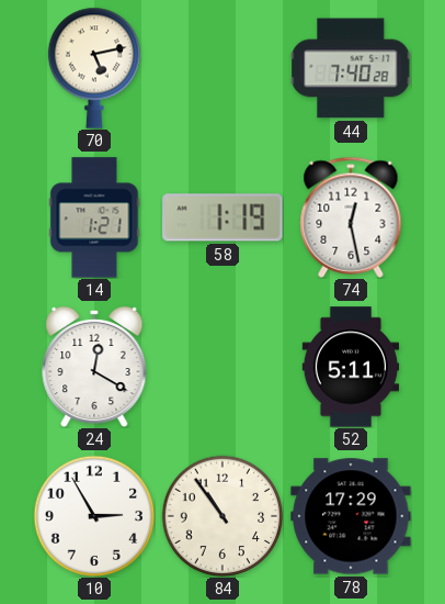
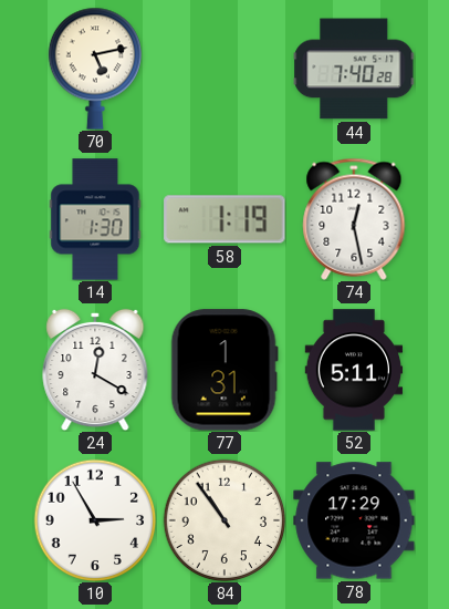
14: 1:21 -> 1:30
77: none -> 1:31
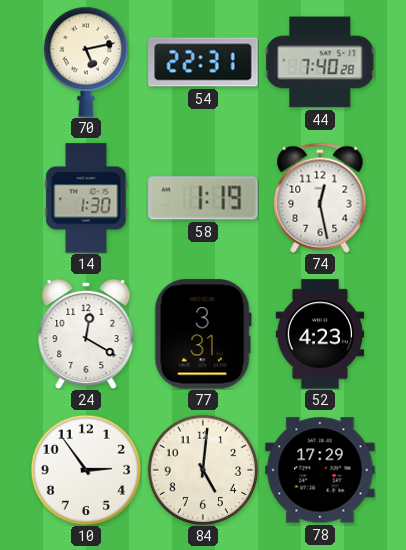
54: none -> 22:31
77: 1:31 -> 3:31
52: 5:11 -> 4:23
10: 2:55 -> 2:54
84: 10:54 -> 5:01
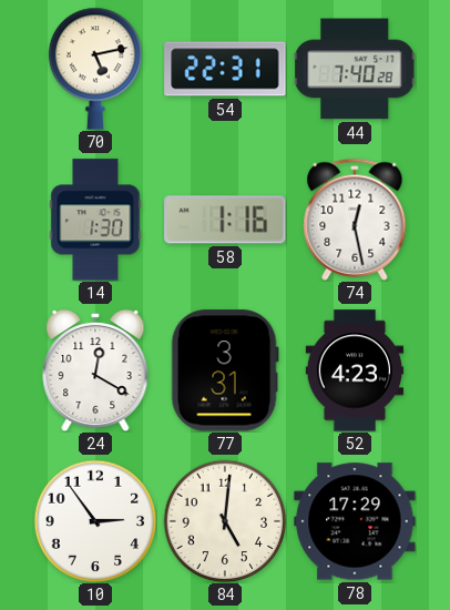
58: 1:19 -> 1:16
